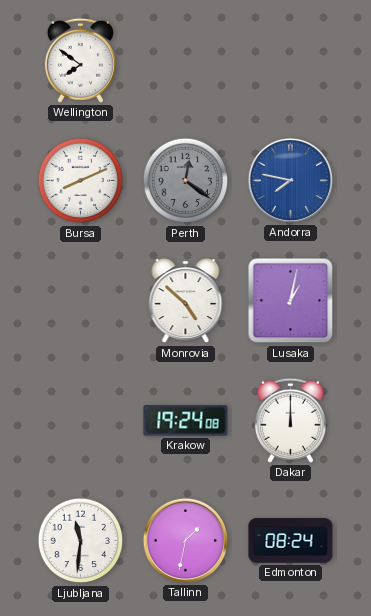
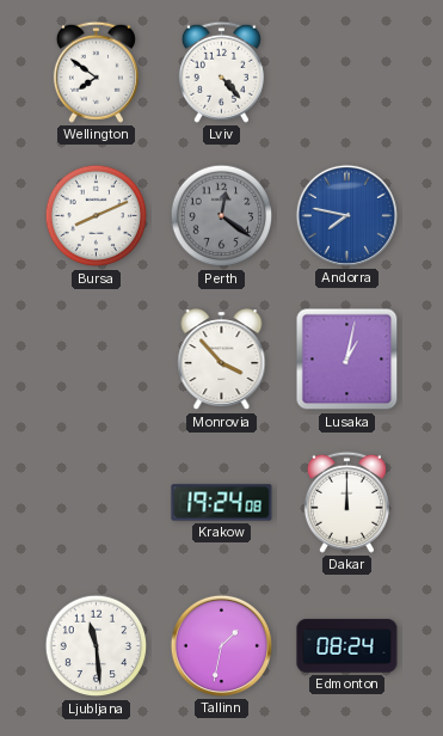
Lviv: none -> 4:23
Monrovia: 4:52 -> 3:53
Ljubljana: 11:31 -> 11:29
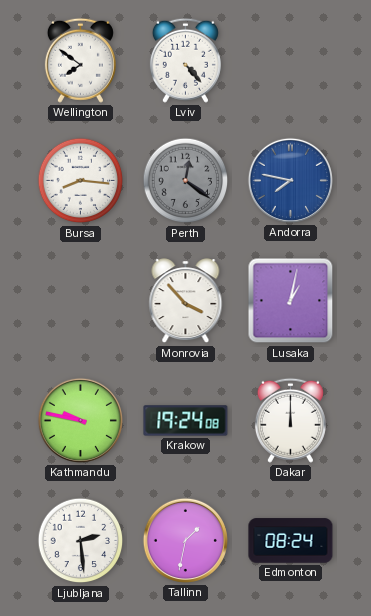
Bursa: 8:11 -> 8:16
Kathmandu: none -> 9:47
Ljubljana: 11:29 -> 2:29
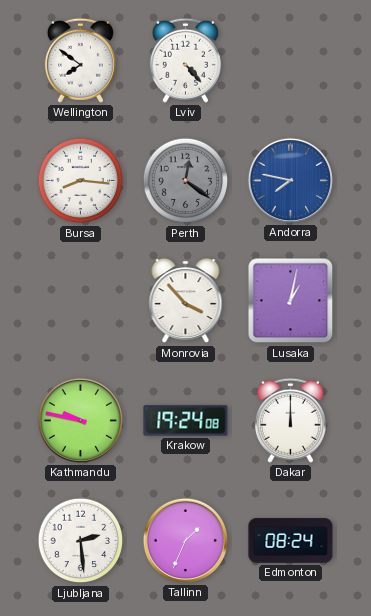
Tallinn: 1:32 -> 1:34
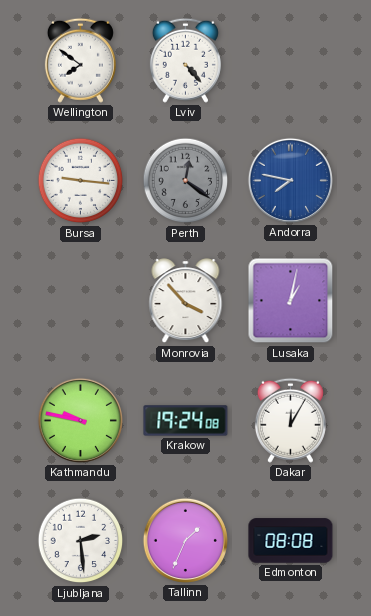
Bursa: 8:16 -> 9:16
Dakar: 12:00 -> 12:05
Edmonton: 08:24 -> 08:08
